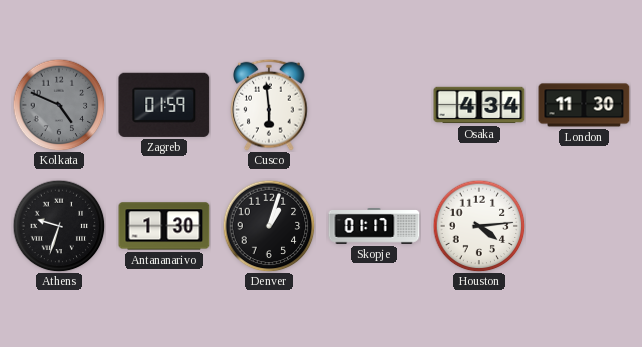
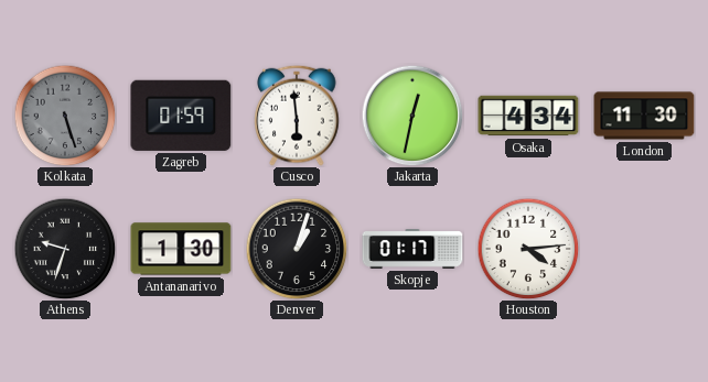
Kolkata: 4:49 -> 5:27
Jakarta: none -> 12:32
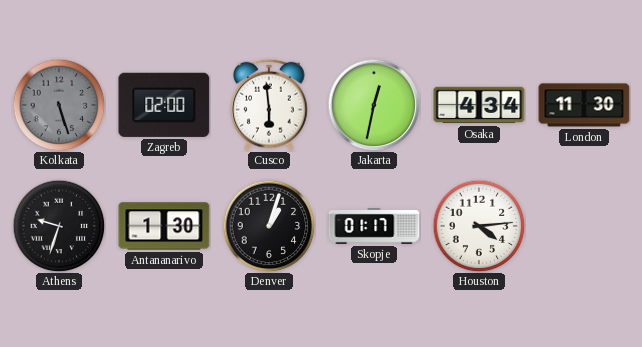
Zagreb: 01:59 -> 02:00
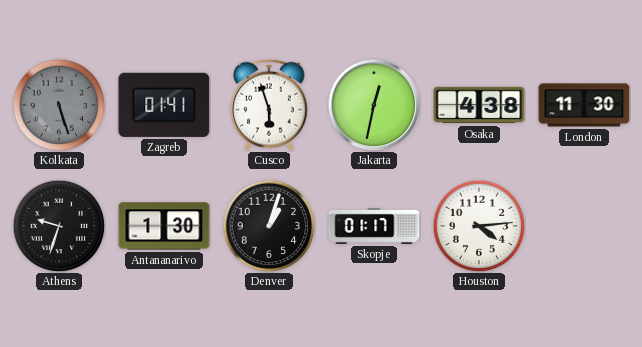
Zagreb: 02:00 -> 01:41
Cusco: 5:59 -> 5:57
Osaka: 4:34 -> 4:38
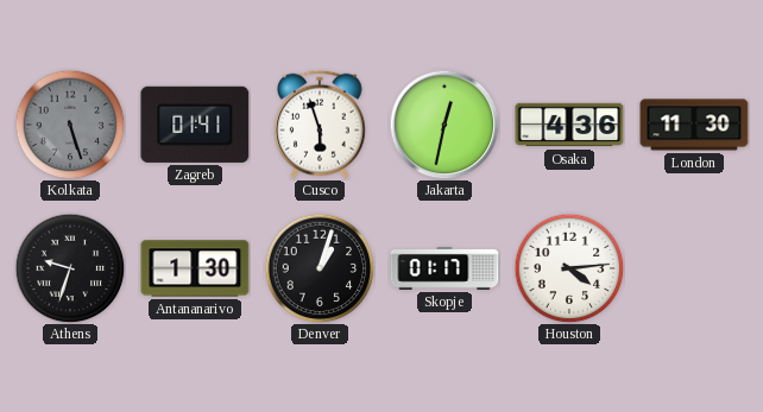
Osaka: 4:38 -> 4:36
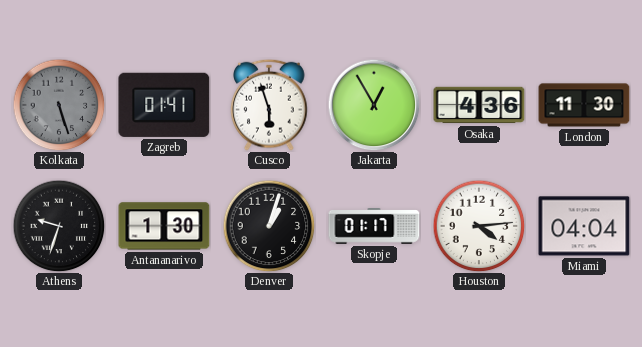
Jakarta: 12:32 -> 12:55
Miami: none -> 04:04
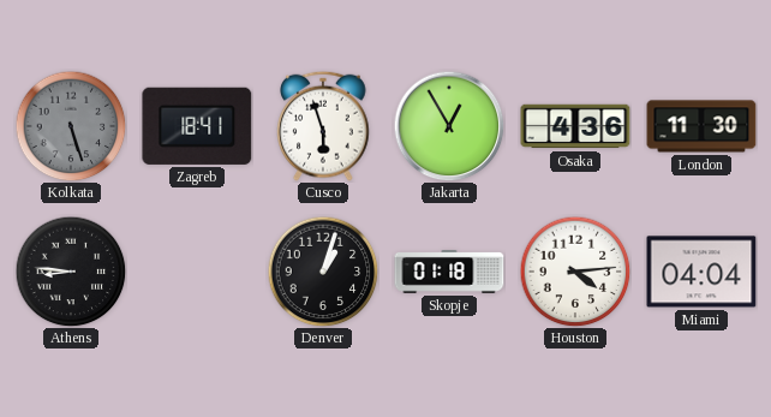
Zagreb: 01:41 -> 18:41
Athens: 9:33 -> 8:46
Antananarivo: 1:30 -> none
Skopje: 01:17 -> 01:18
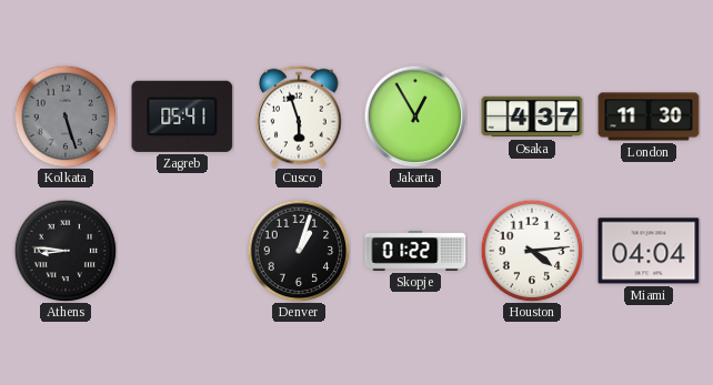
Zagreb: 18:41 -> 05:41
Osaka: 4:36 -> 4:37
Skopje: 01:18 -> 01:22
